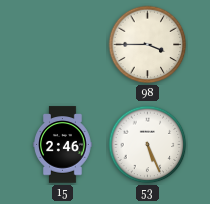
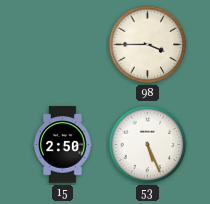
15: 2:46 -> 2:50
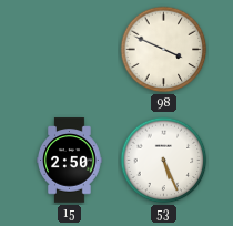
98: 3:45 -> 3:49
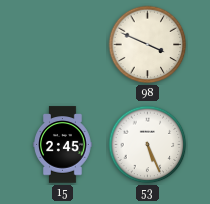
15: 2:50 -> 2:45
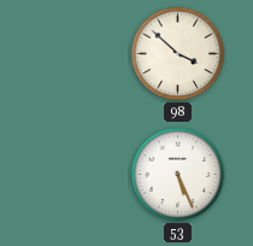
98: 3:49 -> 3:52
15: 2:45 -> none
